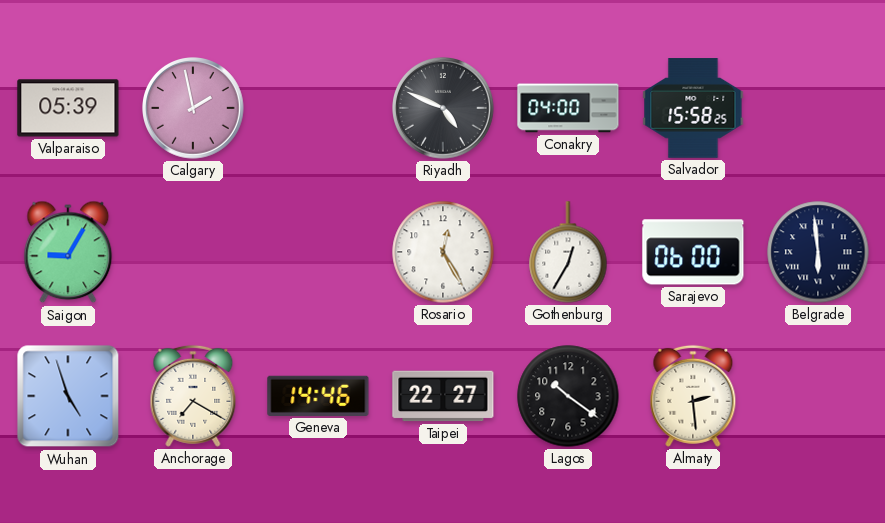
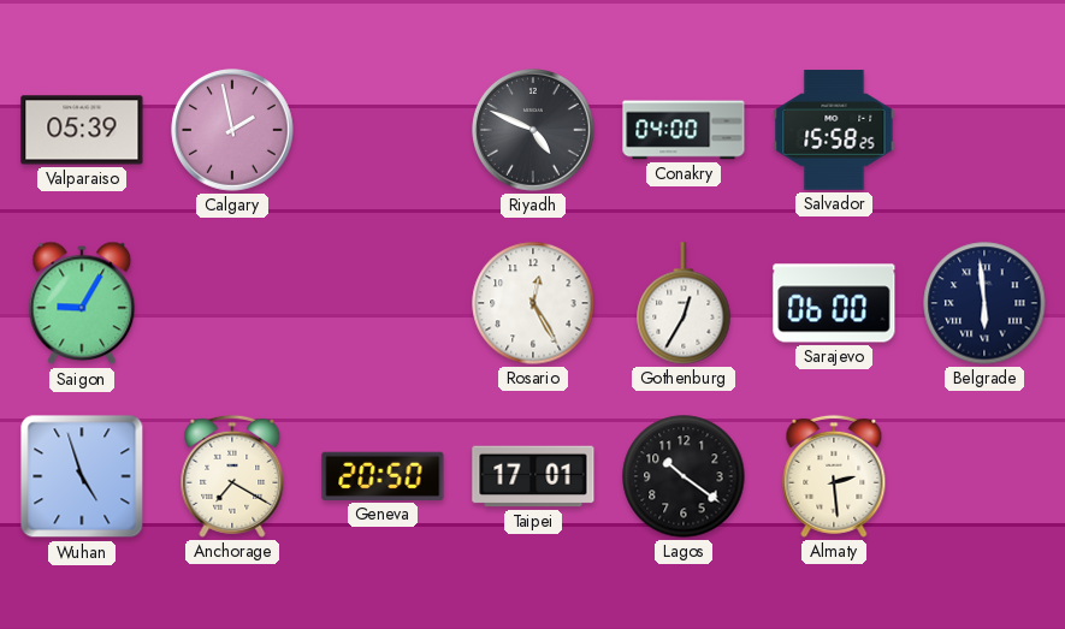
Geneva: 14:46 -> 20:50
Taipei: 22:27 -> 17:01
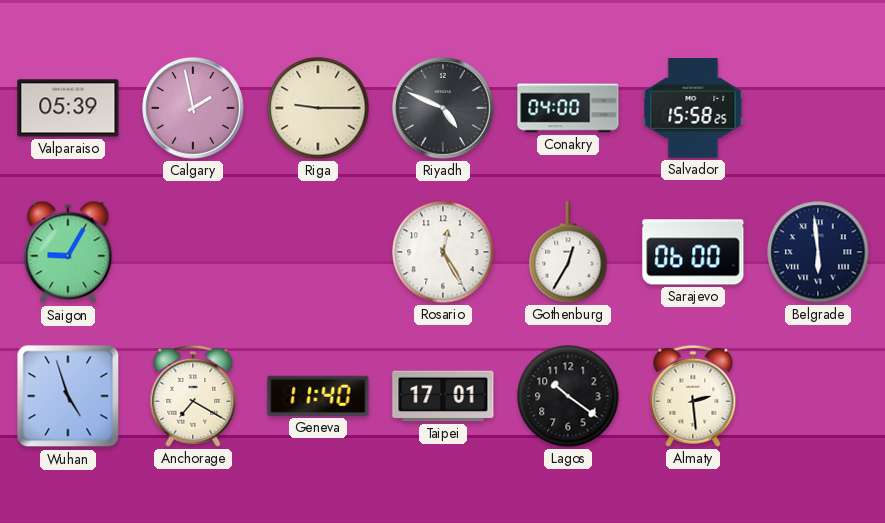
Riga: none -> 9:15
Geneva: 20:50 -> 11:40
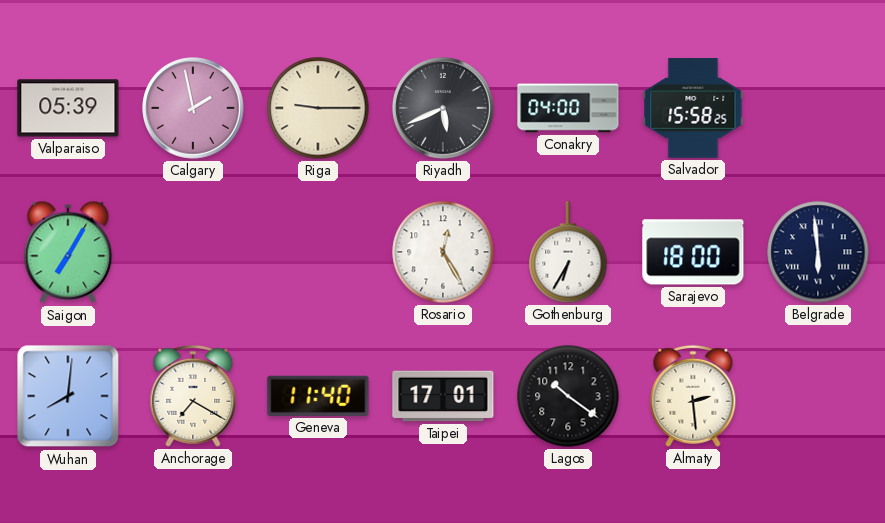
Riyadh: 4:49 -> 5:41
Saigon: 9:05 -> 7:05
Gothenburg: 12:35 -> 6:35
Sarajevo: 06:00 -> 18:00
Wuhan: 4:57 -> 8:01
